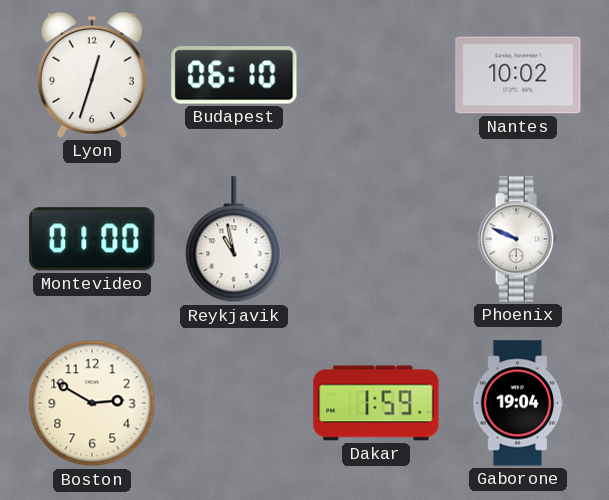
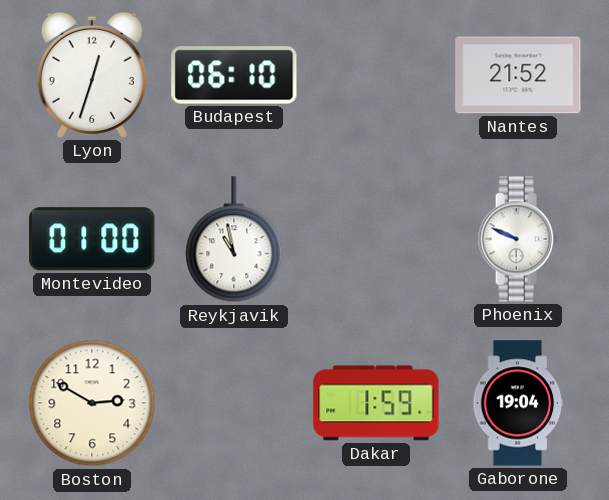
Nantes: 10:02 -> 21:52
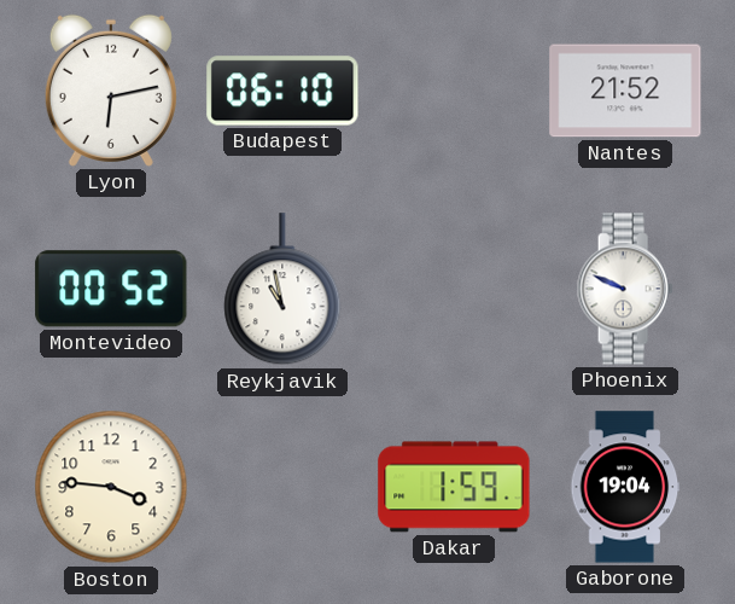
Lyon: 12:33 -> 6:13
Montevideo: 01:00 -> 00:52
Boston: 2:50 -> 3:46
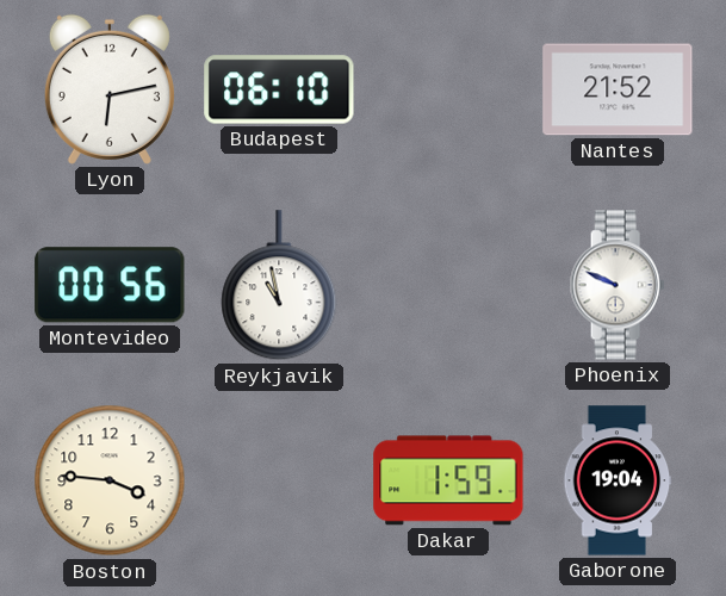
Montevideo: 00:52 -> 00:56
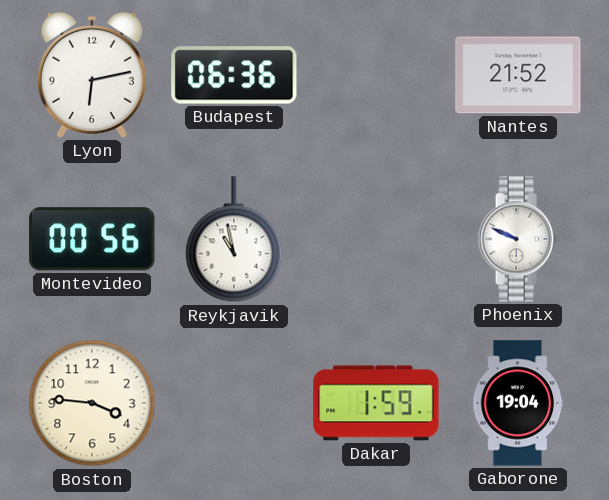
Budapest: 06:10 -> 06:36
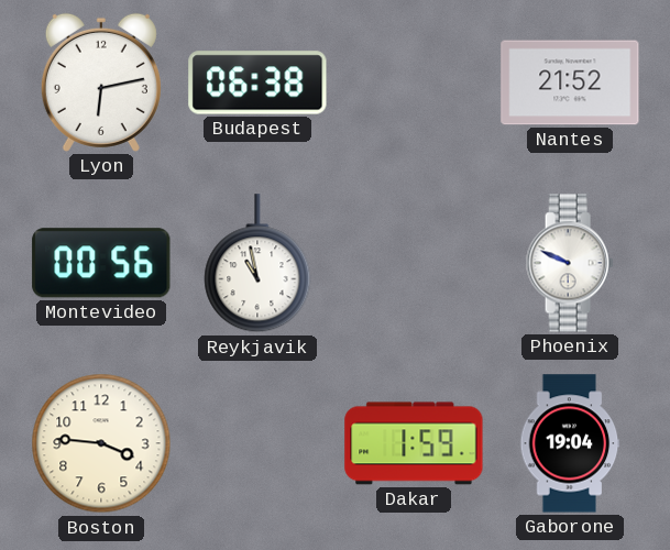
Budapest: 06:36 -> 06:38
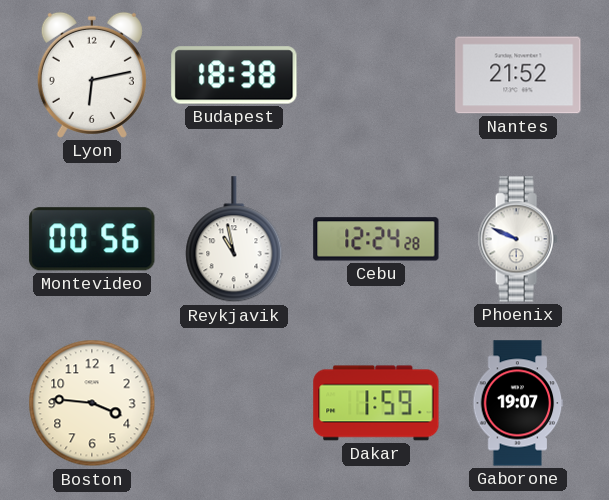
Budapest: 06:38 -> 18:38
Cebu: none -> 12:24
Gaborone: 19:04 -> 19:07
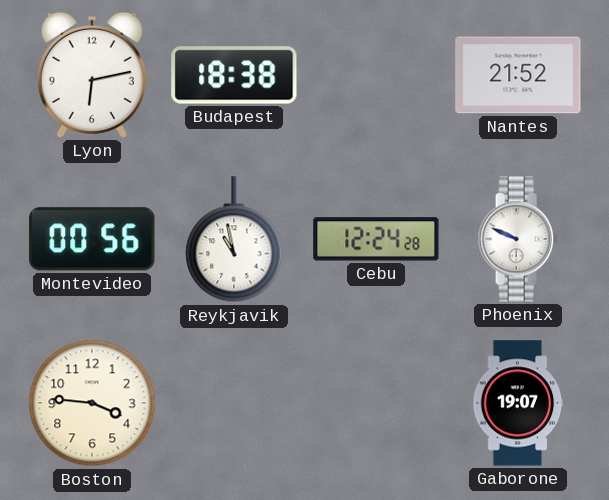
Dakar: 1:59 -> none
